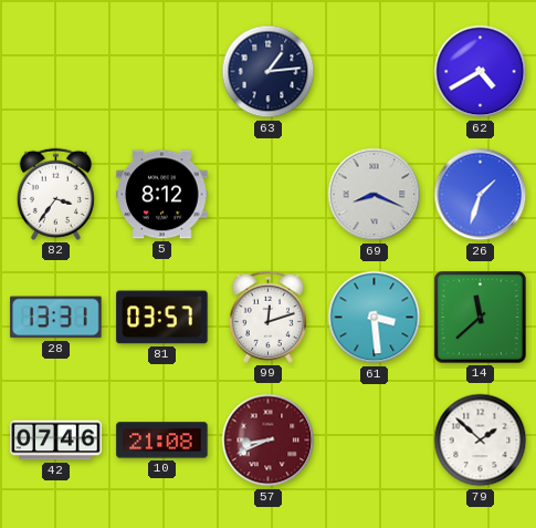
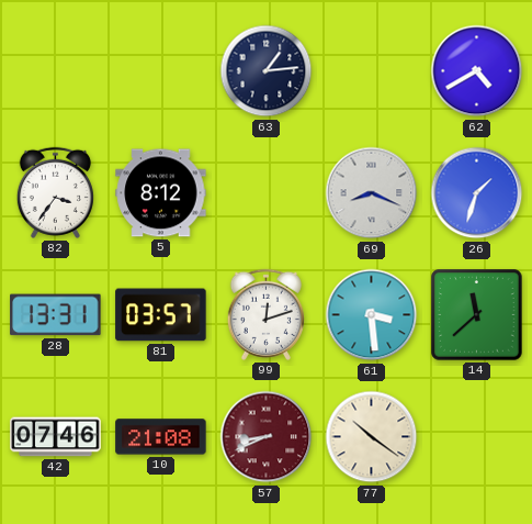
77: none -> 10:21
79: 1:52 -> none
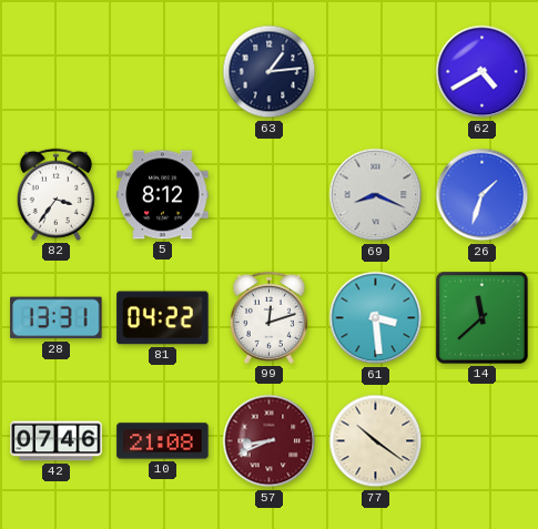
81: 03:57 -> 04:22
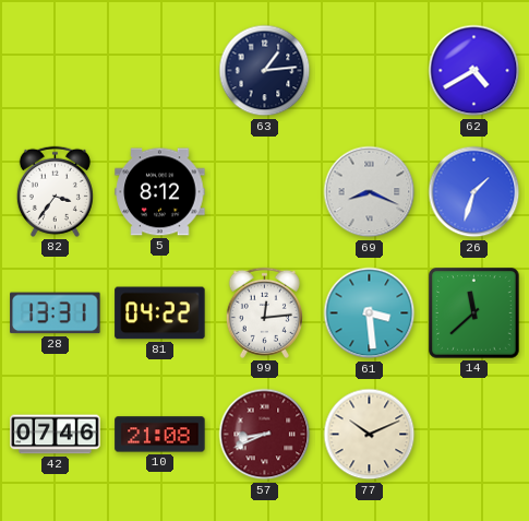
99: 12:12 -> 12:14
77: 10:21 -> 10:11
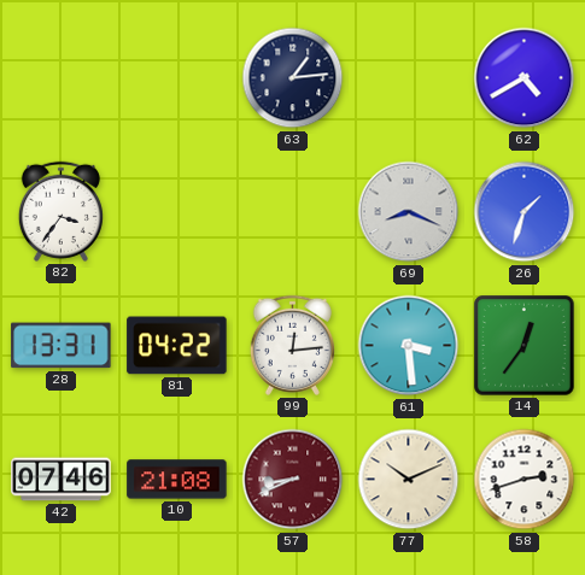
5: 8:12 -> none
14: 11:38 -> 12:36
58: none -> 2:42
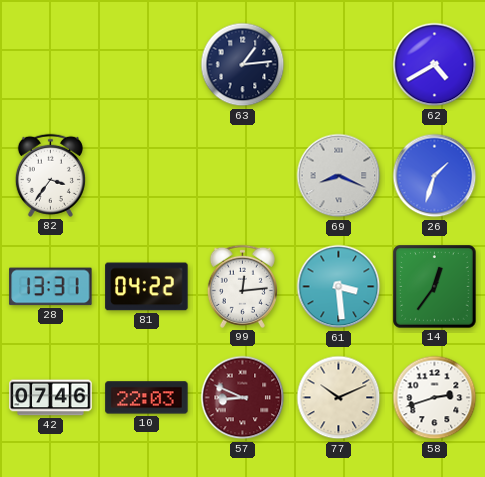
10: 21:08 -> 22:03
57: 8:41 -> 8:49
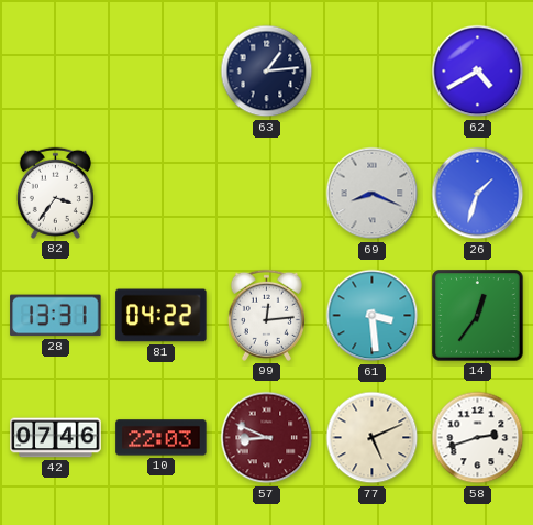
77: 10:11 -> 5:11
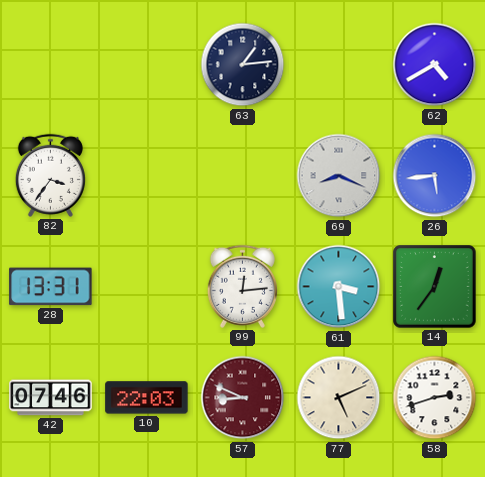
26: 1:33 -> 5:44
81: 04:22 -> none
